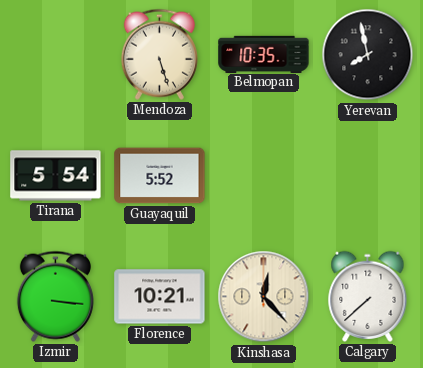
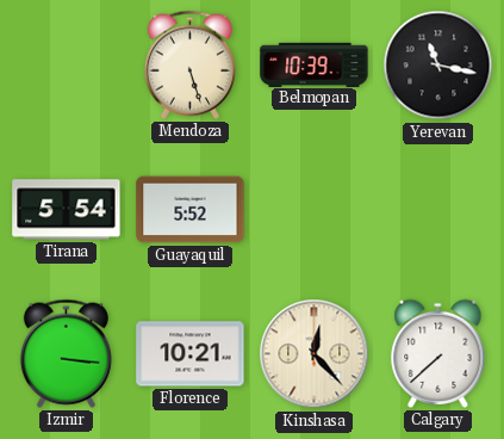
Belmopan: 10:35 -> 10:39
Yerevan: 7:58 -> 11:17
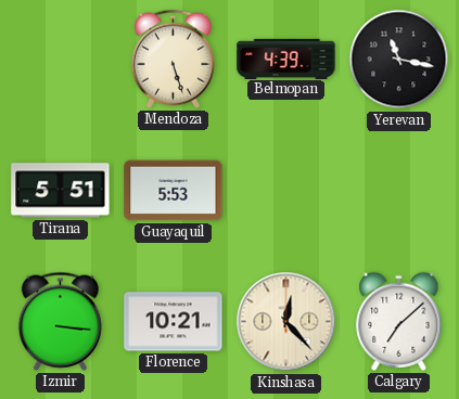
Belmopan: 10:39 -> 4:39
Tirana: 5:54 -> 5:51
Guayaquil: 5:52 -> 5:53
Calgary: 7:38 -> 7:08
